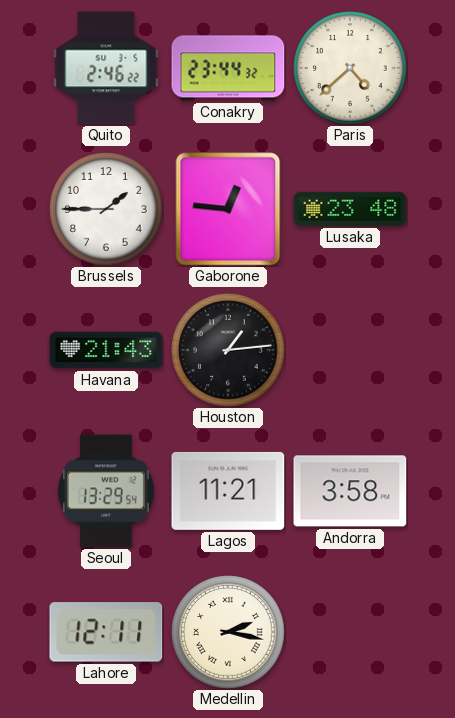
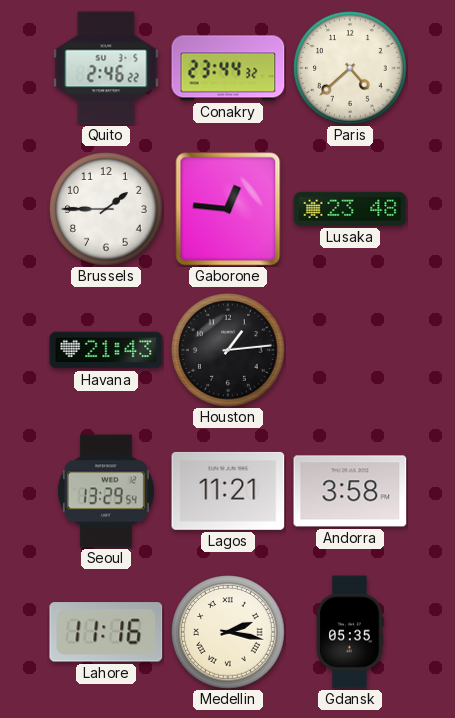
Lahore: 12:11 -> 11:16
Gdansk: none -> 05:35
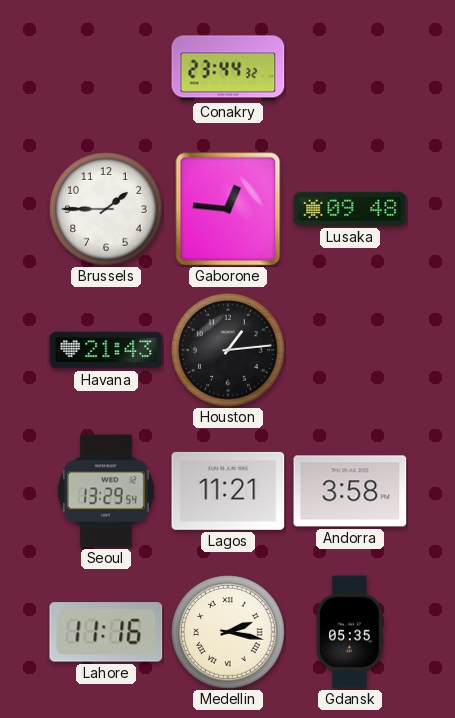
Quito: 2:46 -> none
Paris: 4:38 -> none
Lusaka: 23:48 -> 09:48
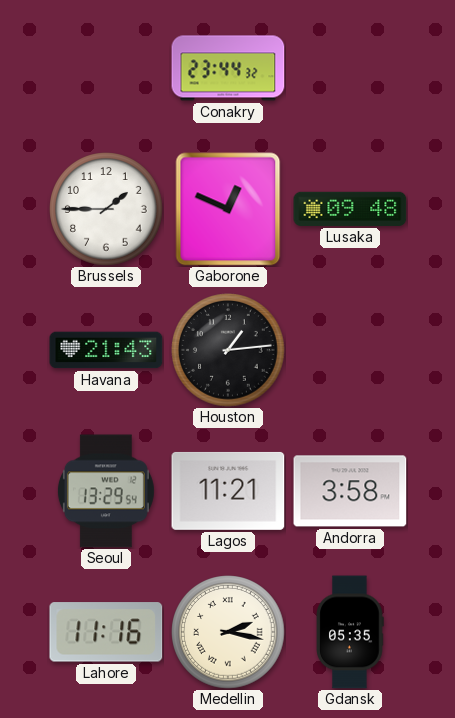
Gaborone: 12:46 -> 12:49
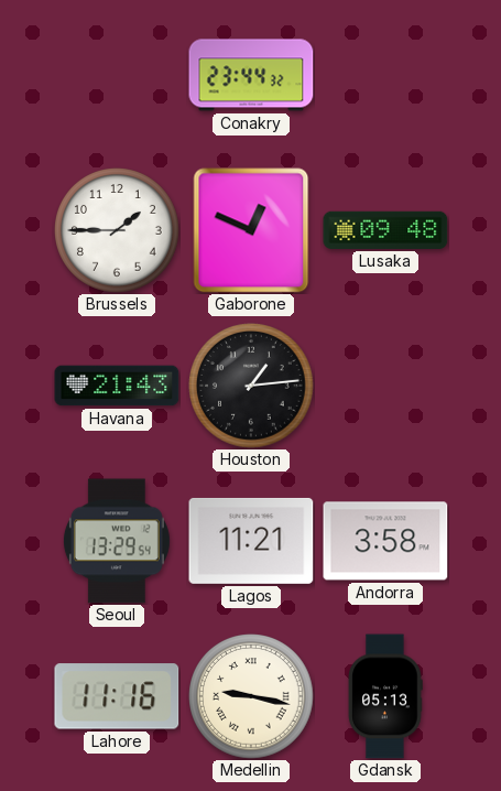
Medellin: 2:17 -> 9:17
Gdansk: 05:35 -> 05:13
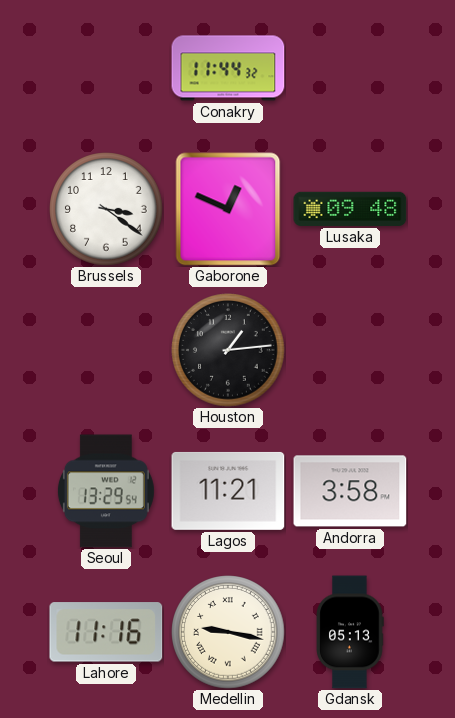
Conakry: 23:44 -> 11:44
Brussels: 1:45 -> 3:21
Havana: 21:43 -> none
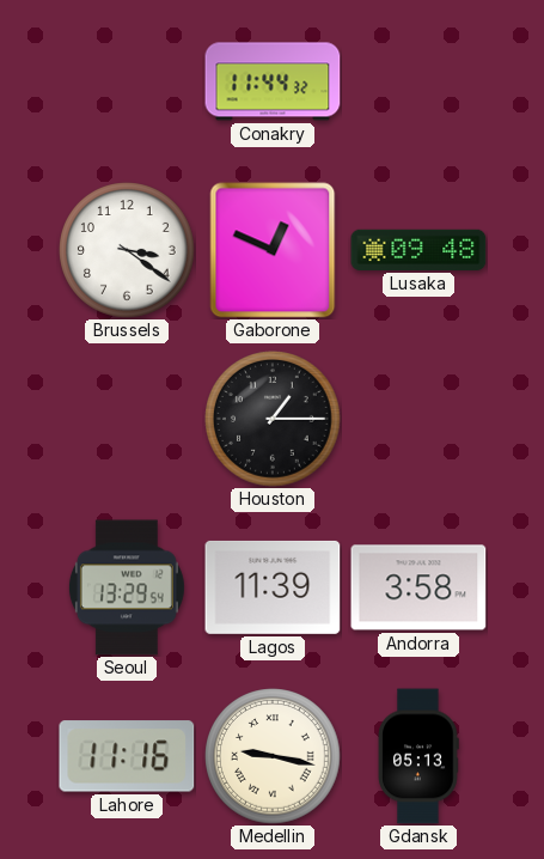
Houston: 1:14 -> 1:15
Lagos: 11:21 -> 11:39
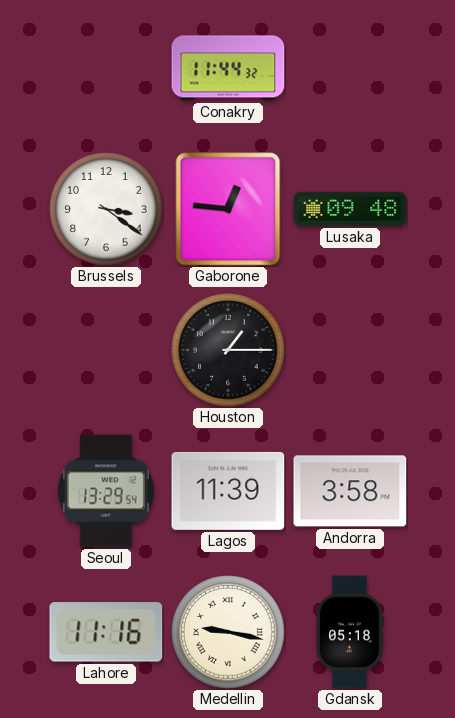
Gaborone: 12:49 -> 12:46
Gdansk: 05:13 -> 05:18
